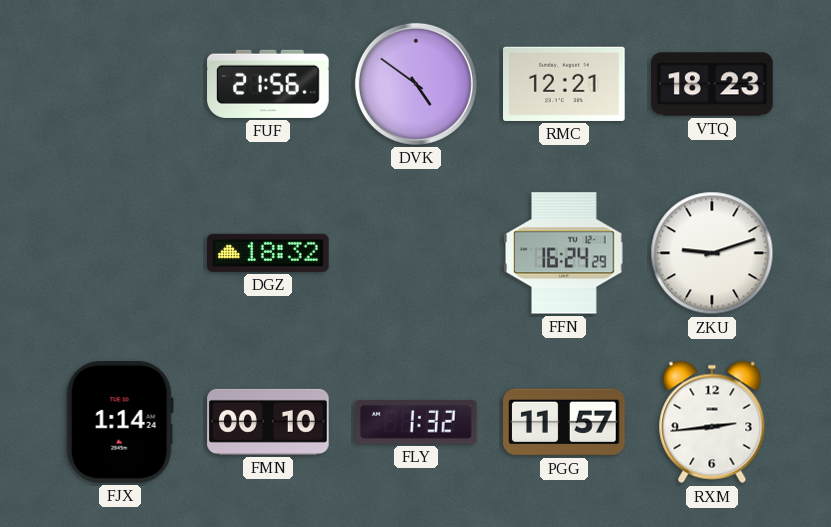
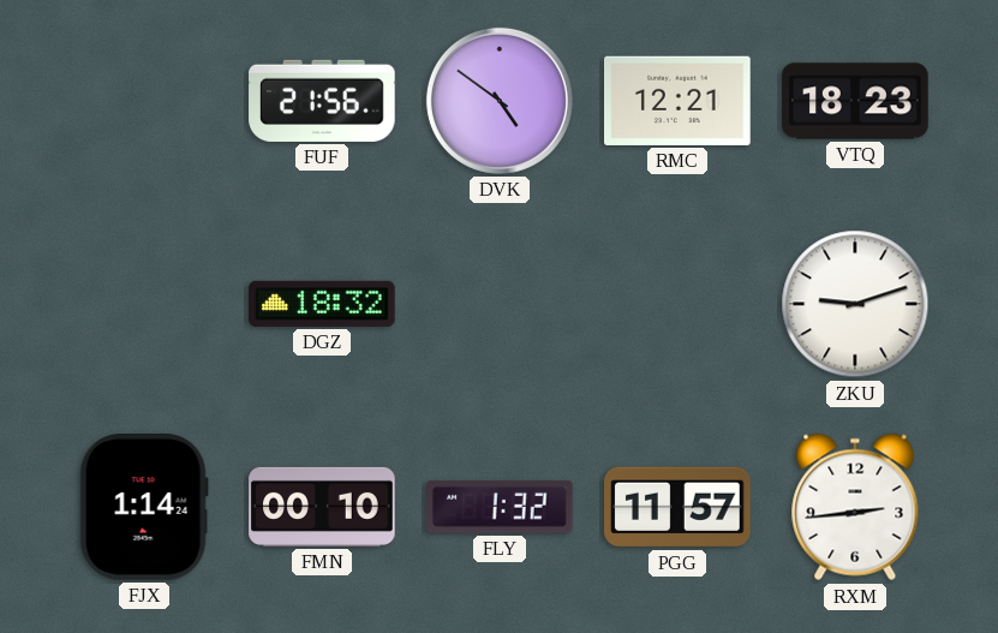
FFN: 16:24 -> none
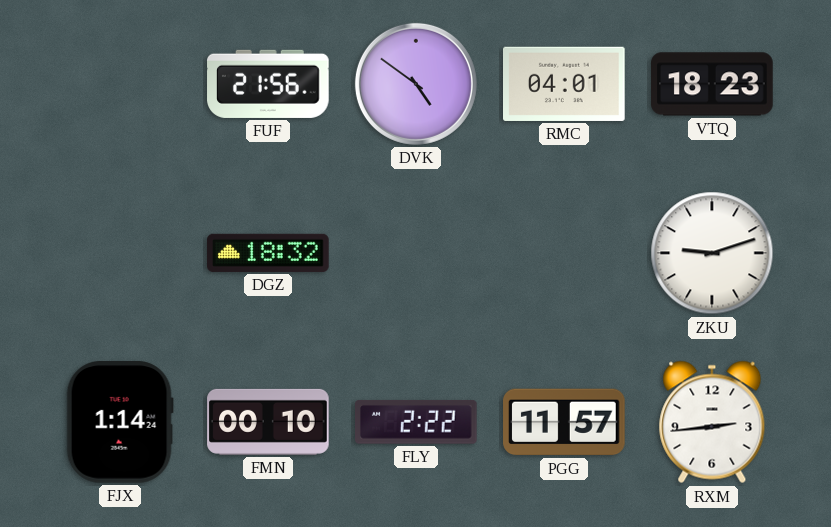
RMC: 12:21 -> 04:01
FLY: 1:32 -> 2:22
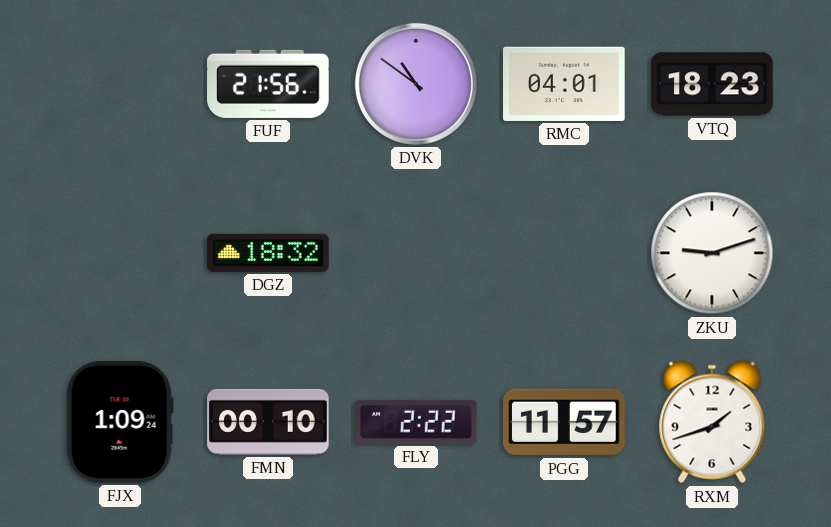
DVK: 4:51 -> 10:51
FJX: 1:14 -> 1:09
RXM: 2:44 -> 1:42
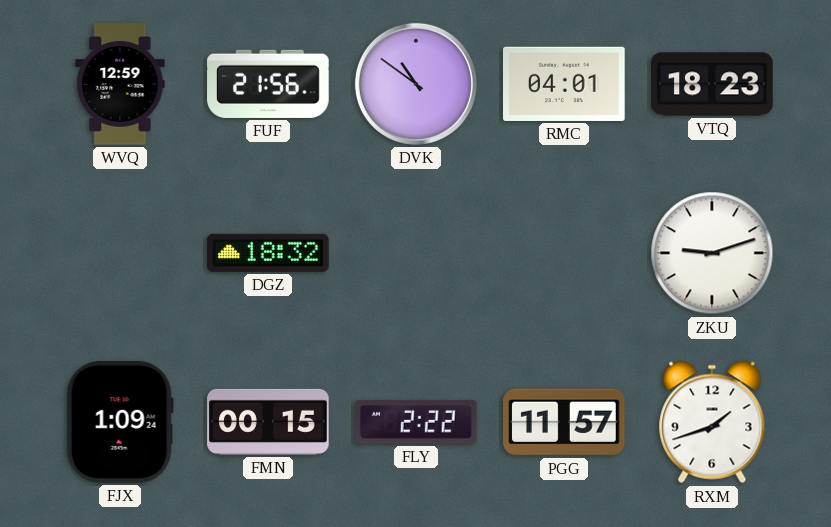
WVQ: none -> 12:59
FMN: 00:10 -> 00:15
